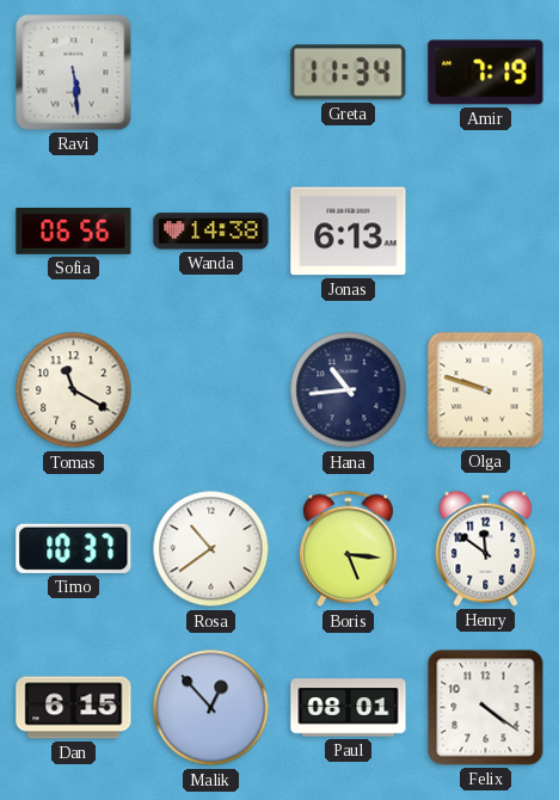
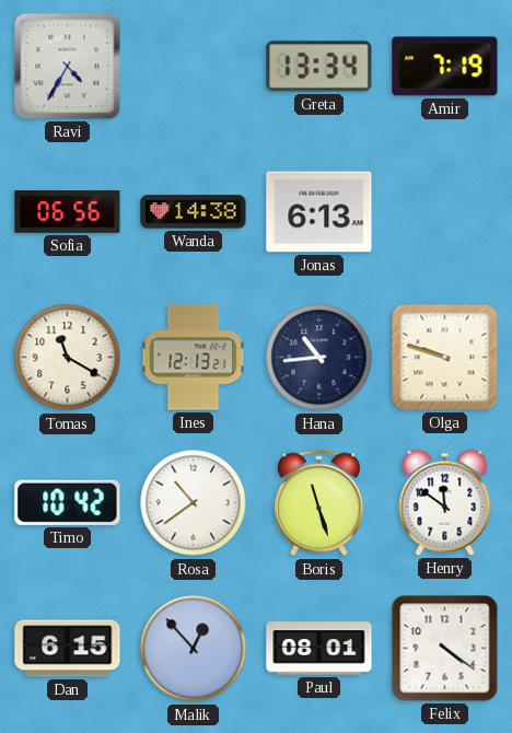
Ravi: 5:29 -> 4:35
Greta: 11:34 -> 13:34
Ines: none -> 12:13
Timo: 10:37 -> 10:42
Boris: 5:16 -> 11:27
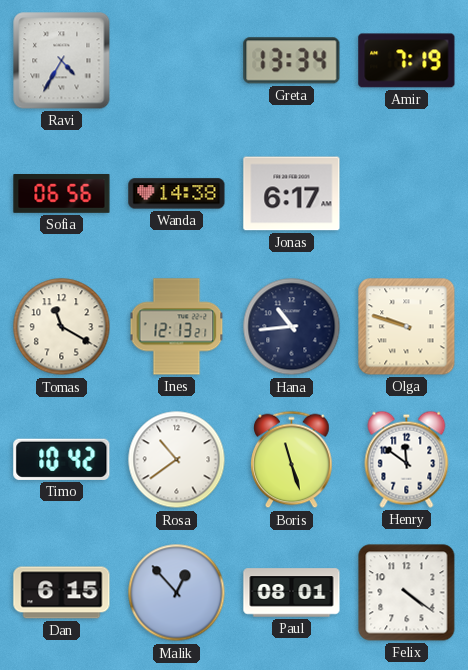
Jonas: 6:13 -> 6:17
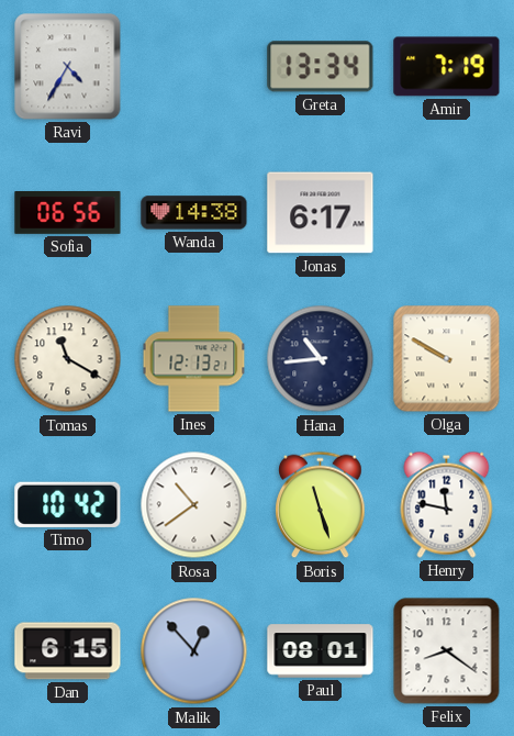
Olga: 9:48 -> 9:50
Henry: 11:51 -> 11:47
Felix: 4:21 -> 8:21
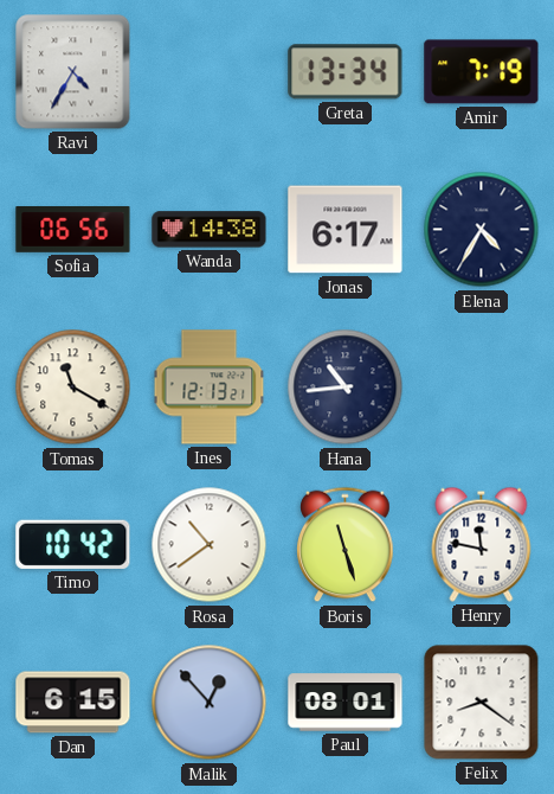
Elena: none -> 4:35
Olga: 9:50 -> none
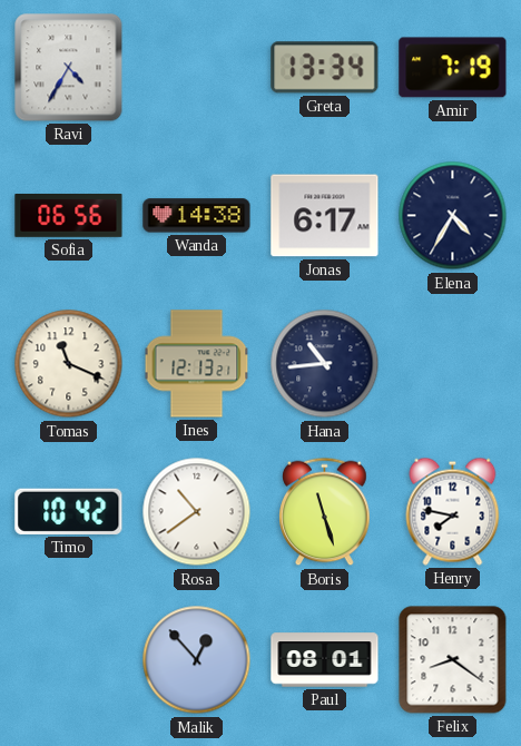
Tomas: 11:20 -> 11:19
Henry: 11:47 -> 7:47
Dan: 6:15 -> none
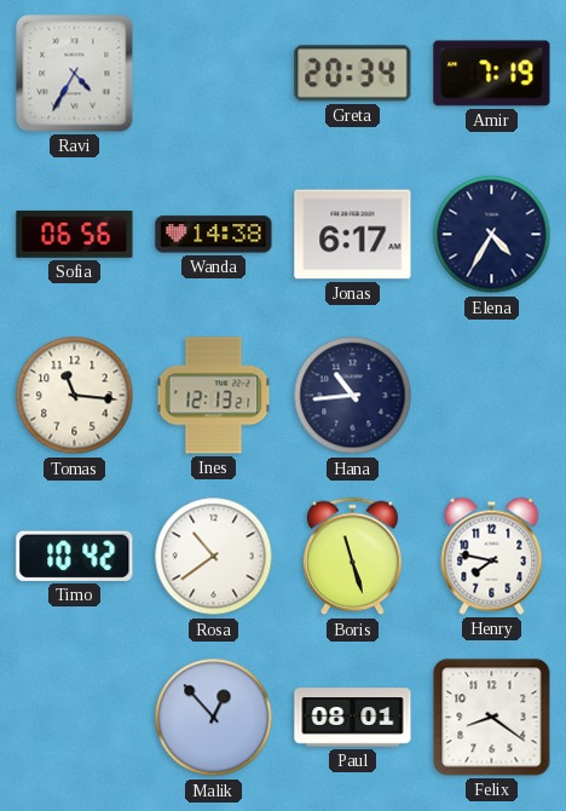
Greta: 13:34 -> 20:34
Tomas: 11:19 -> 11:16
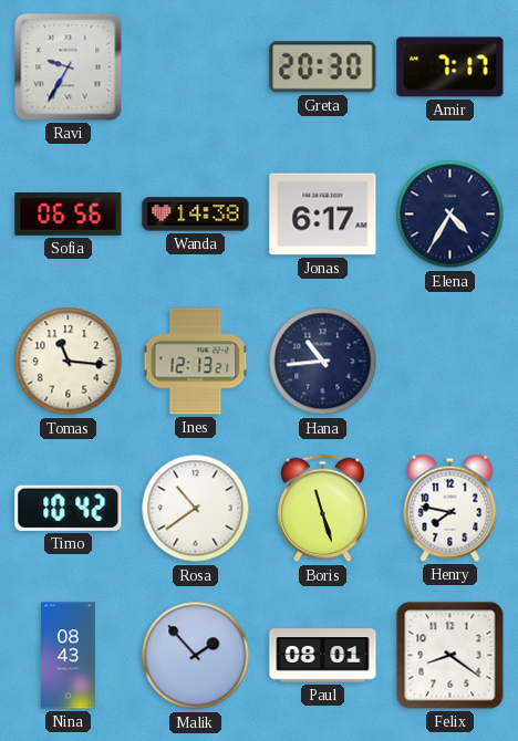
Ravi: 4:35 -> 9:35
Greta: 20:34 -> 20:30
Amir: 7:19 -> 7:17
Nina: none -> 08:43
Malik: 12:53 -> 1:53
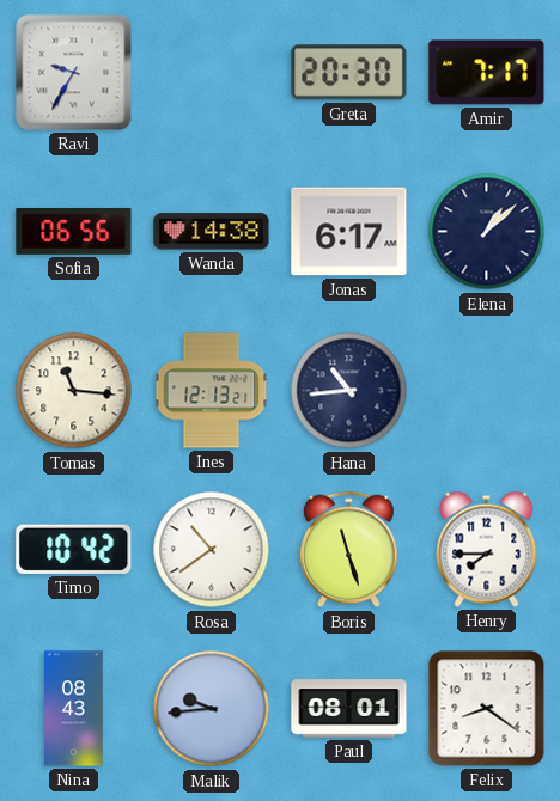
Elena: 4:35 -> 1:08
Henry: 7:47 -> 7:45
Malik: 1:53 -> 9:44
